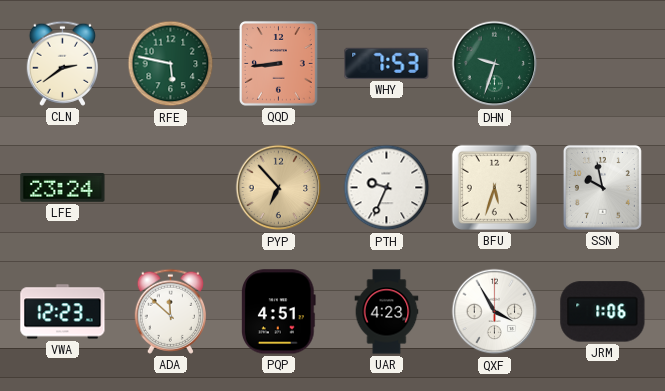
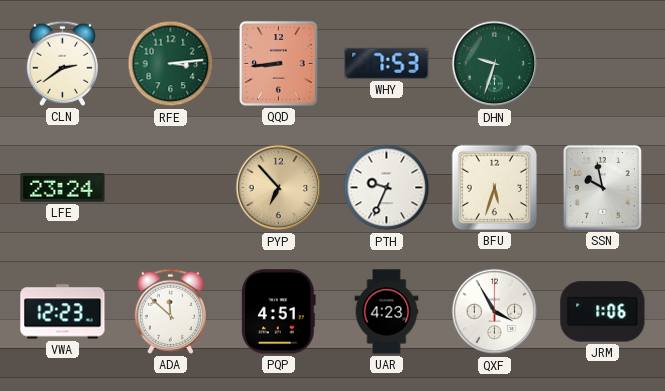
RFE: 5:47 -> 3:14
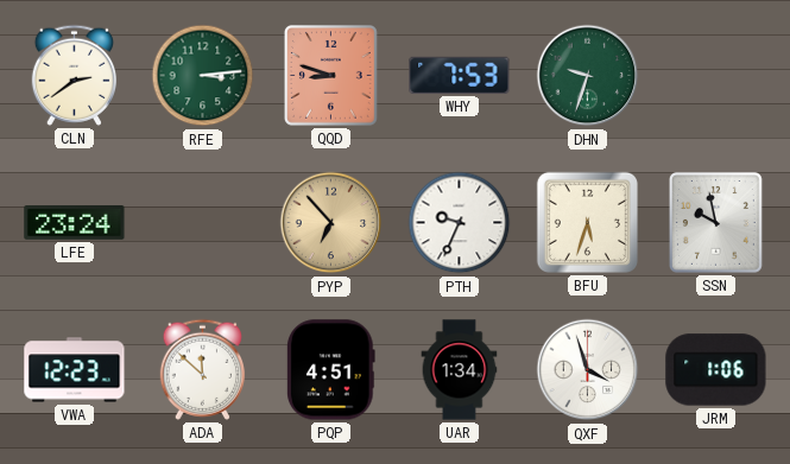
QQD: 8:44 -> 8:48
UAR: 4:23 -> 1:34
QXF: 3:55 -> 3:57
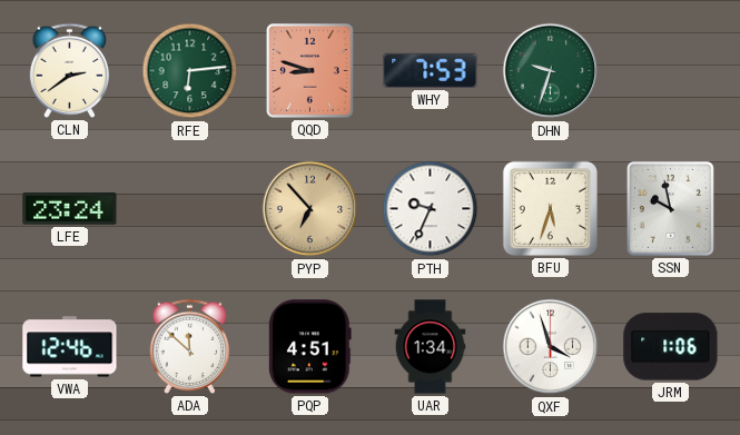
RFE: 3:14 -> 6:14
VWA: 12:23 -> 12:46
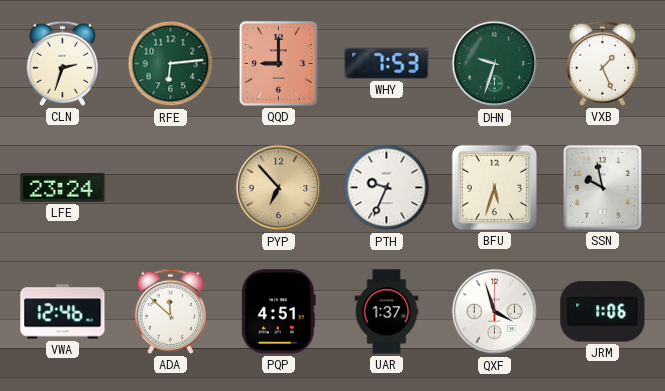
CLN: 2:39 -> 2:33
QQD: 8:48 -> 9:00
VXB: none -> 1:26
UAR: 1:34 -> 1:37
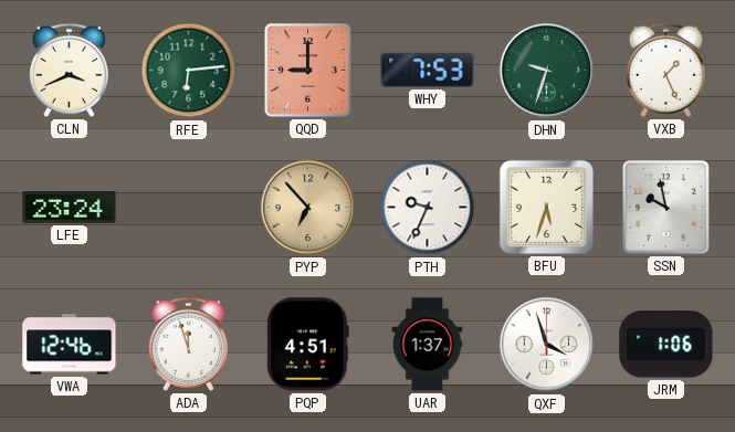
CLN: 2:33 -> 3:41
ADA: 11:52 -> 11:57
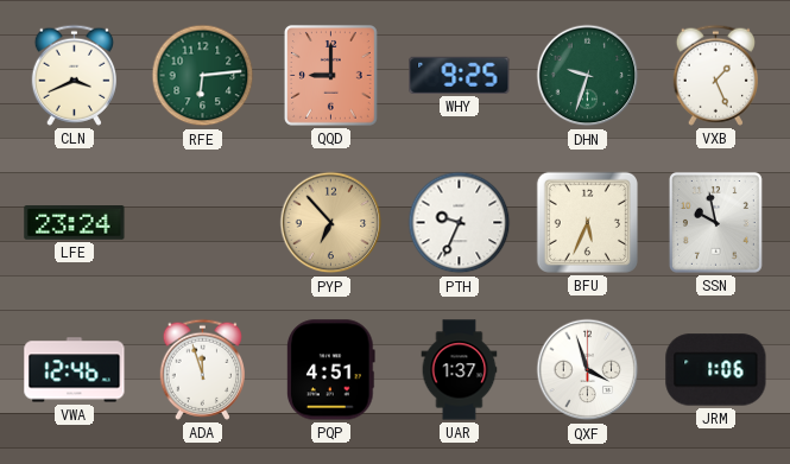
WHY: 7:53 -> 9:25
BFU: 5:33 -> 5:34
